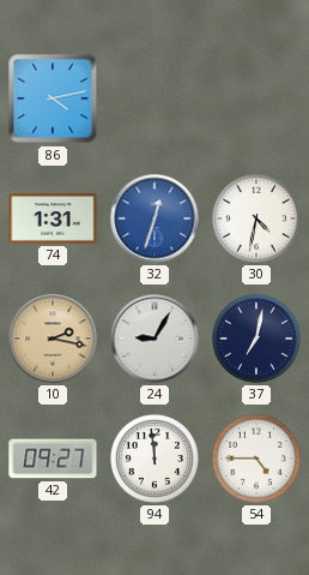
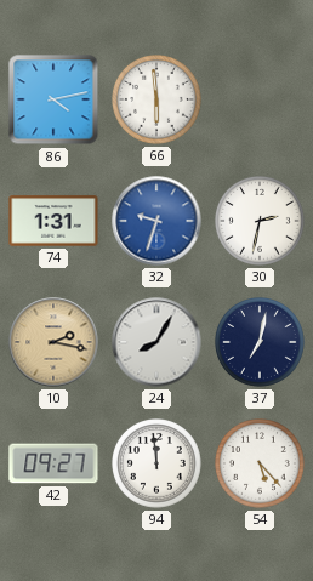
66: none -> 5:59
32: 12:33 -> 9:33
30: 4:32 -> 2:32
24: 9:05 -> 8:05
54: 4:45 -> 5:23
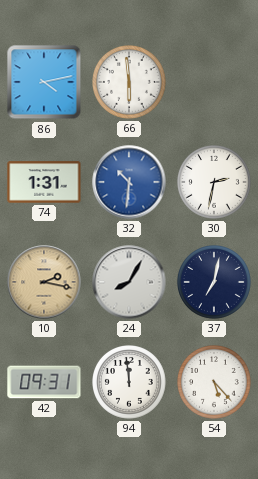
32: 9:33 -> 10:31
42: 09:27 -> 09:31
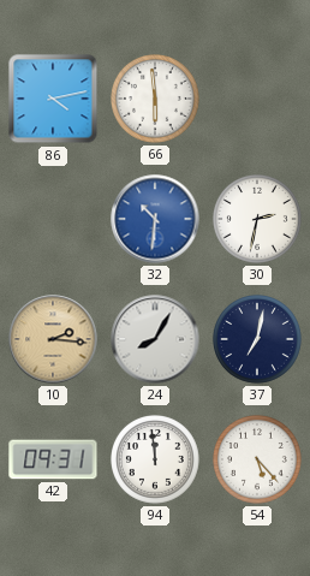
74: 1:31 -> none
10: 2:17 -> 2:16
